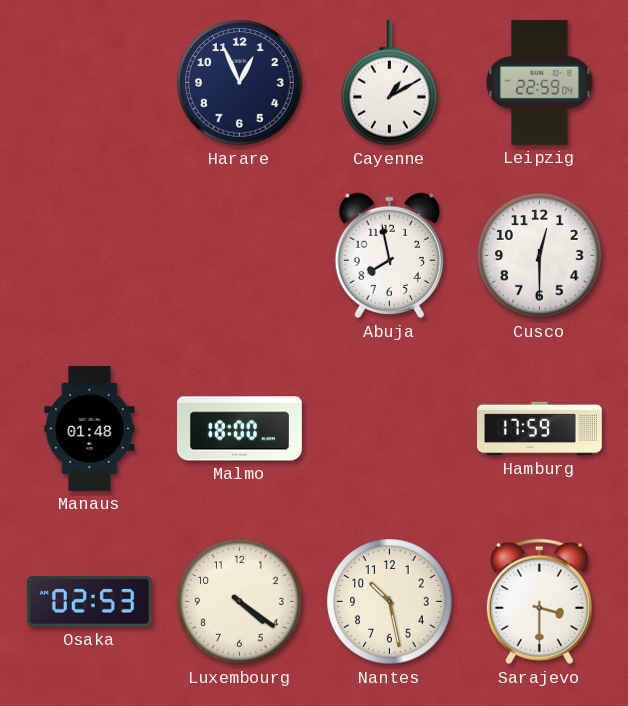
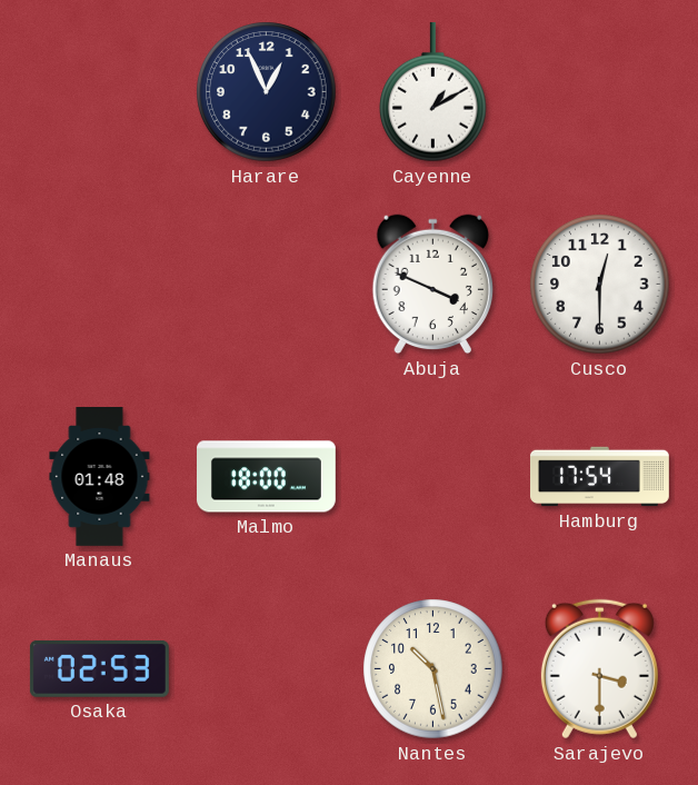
Leipzig: 22:59 -> none
Abuja: 7:58 -> 3:49
Hamburg: 17:59 -> 17:54
Luxembourg: 4:21 -> none
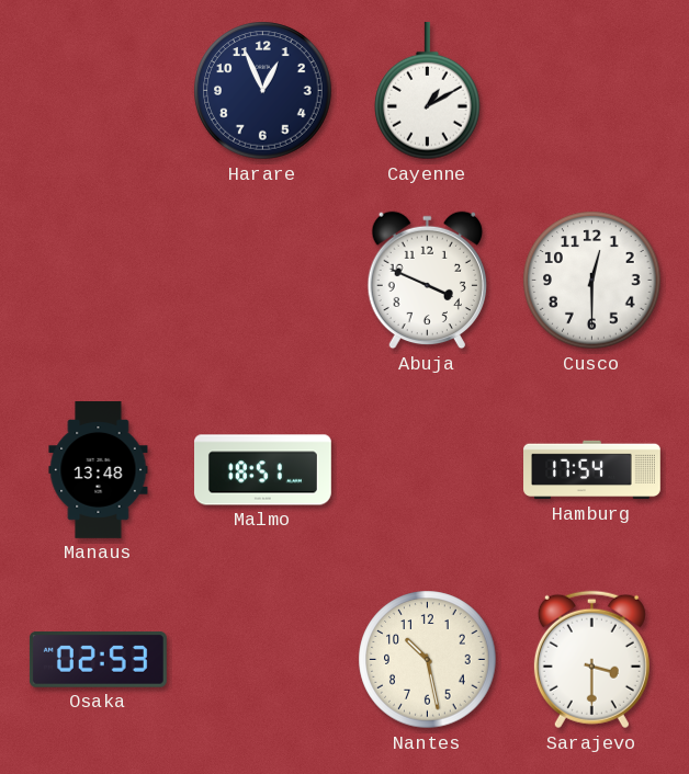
Manaus: 01:48 -> 13:48
Malmo: 18:00 -> 18:51
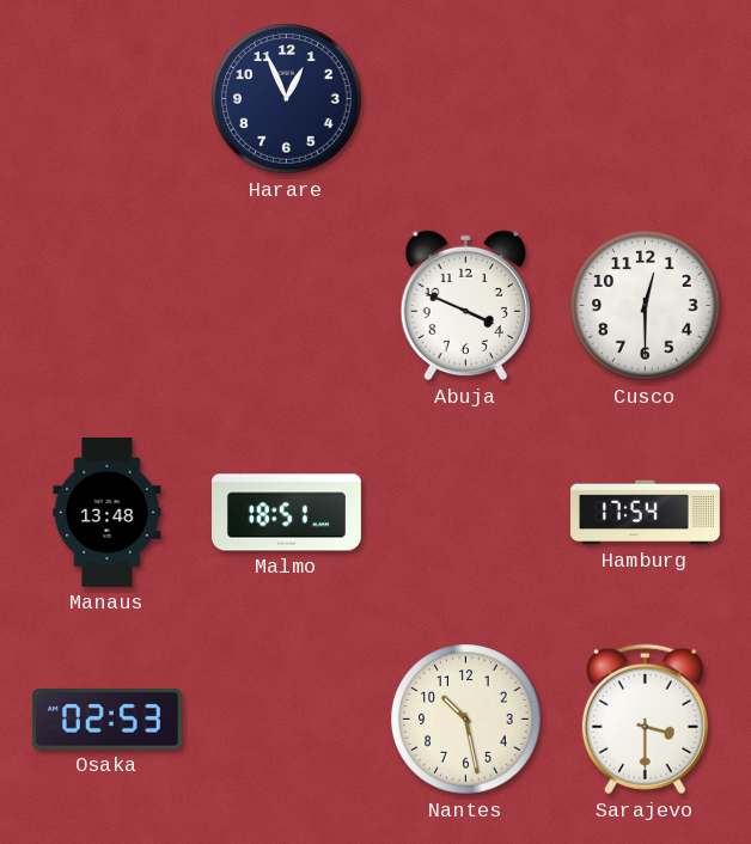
Cayenne: 1:10 -> none
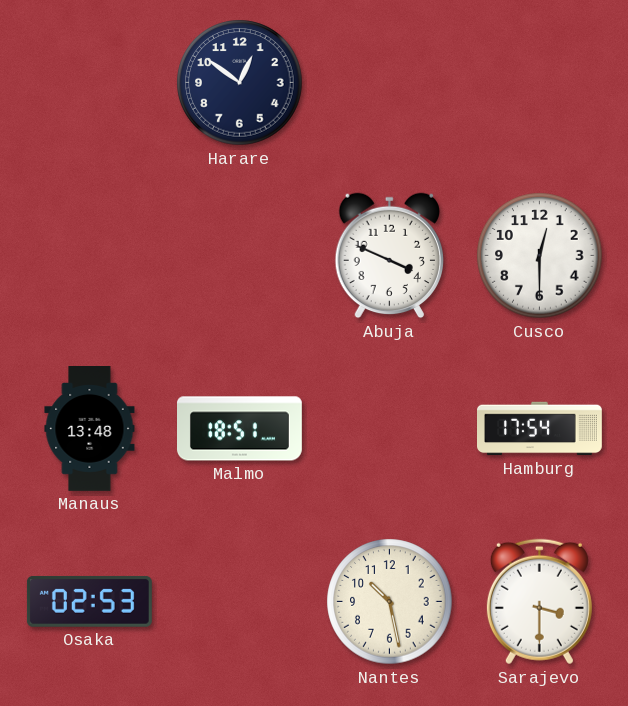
Harare: 12:56 -> 12:51
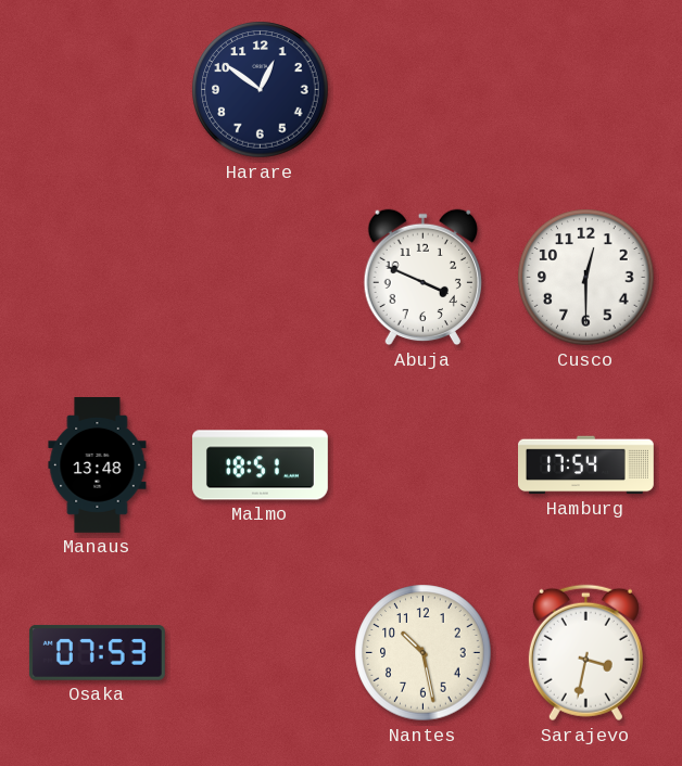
Osaka: 02:53 -> 07:53
Sarajevo: 3:30 -> 3:32
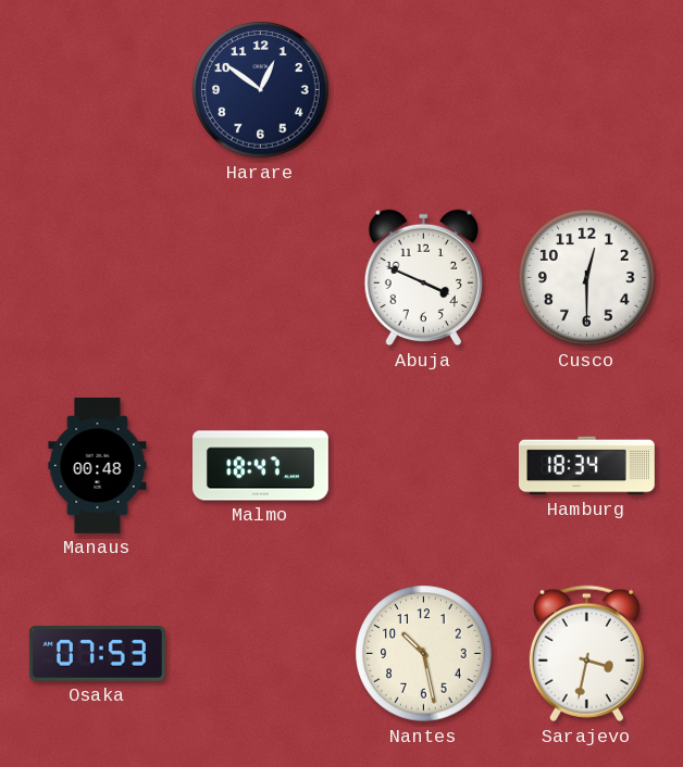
Manaus: 13:48 -> 00:48
Malmo: 18:51 -> 18:47
Hamburg: 17:54 -> 18:34
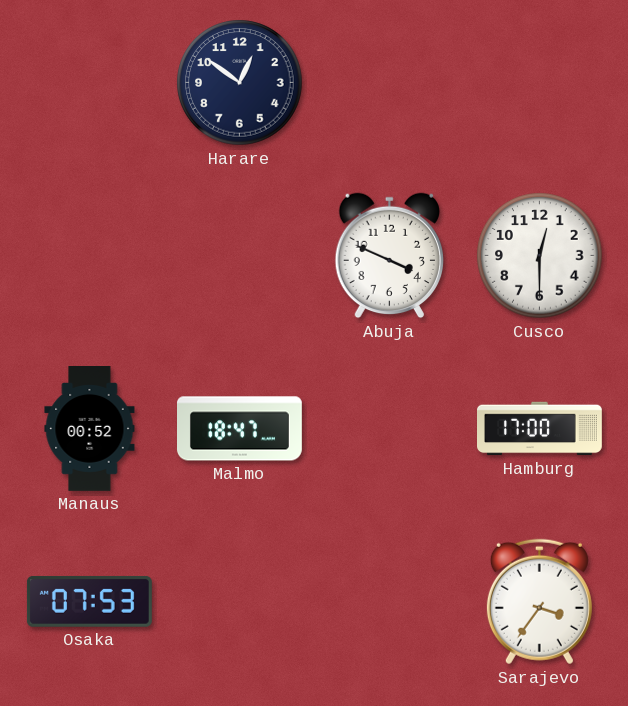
Manaus: 00:48 -> 00:52
Hamburg: 18:34 -> 17:00
Nantes: 10:28 -> none
Sarajevo: 3:32 -> 3:36
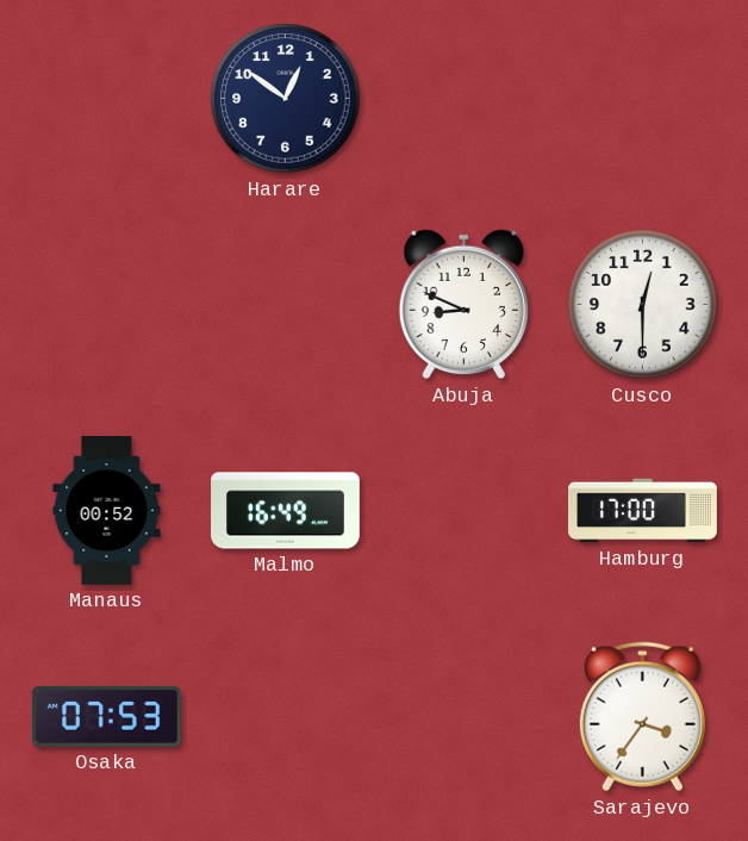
Abuja: 3:49 -> 8:49
Malmo: 18:47 -> 16:49
